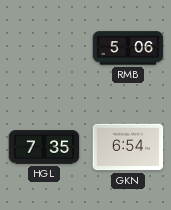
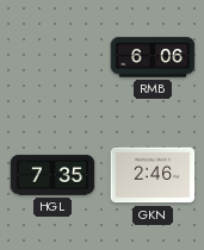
RMB: 5:06 -> 6:06
GKN: 6:54 -> 2:46
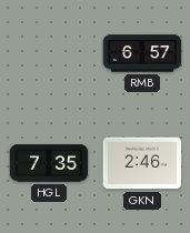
RMB: 6:06 -> 6:57
